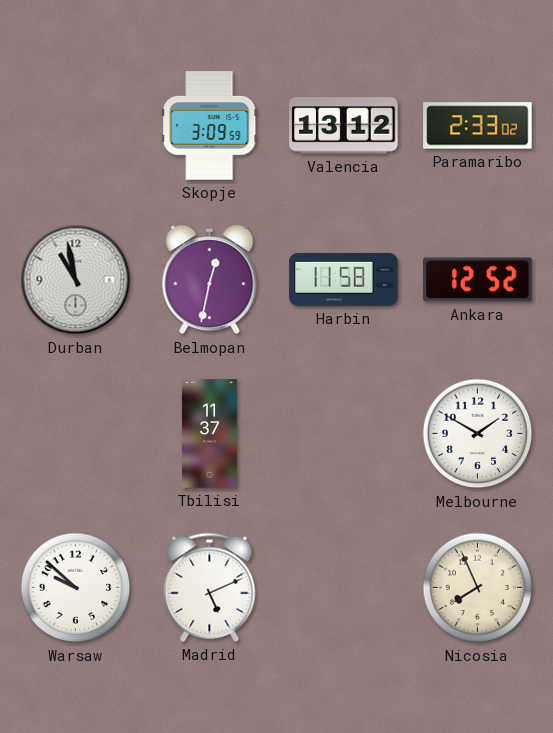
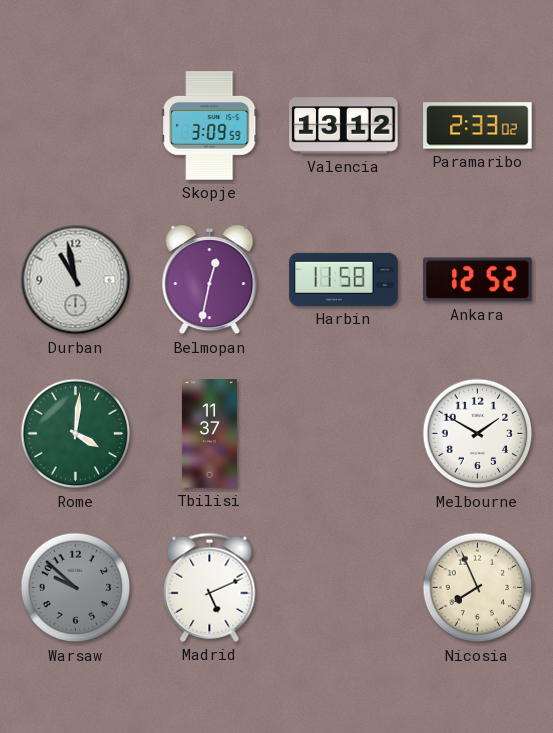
Rome: none -> 4:01
Warsaw dial: white -> grey
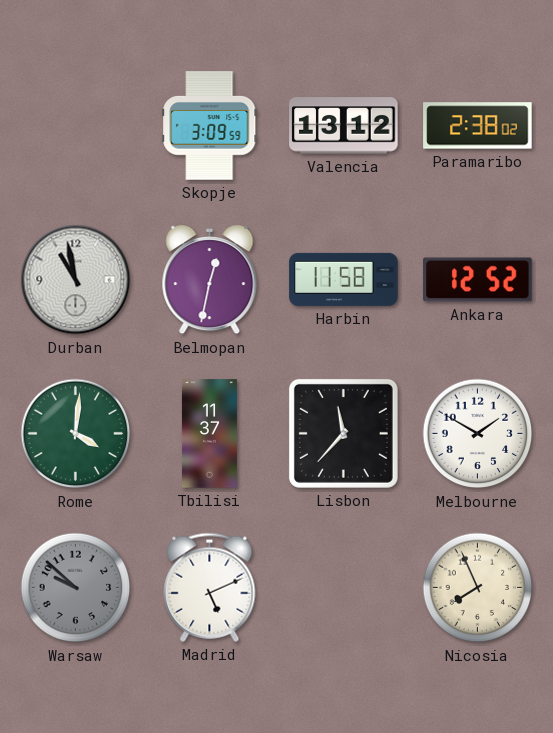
Paramaribo: 2:33 -> 2:38
Lisbon: none -> 11:37
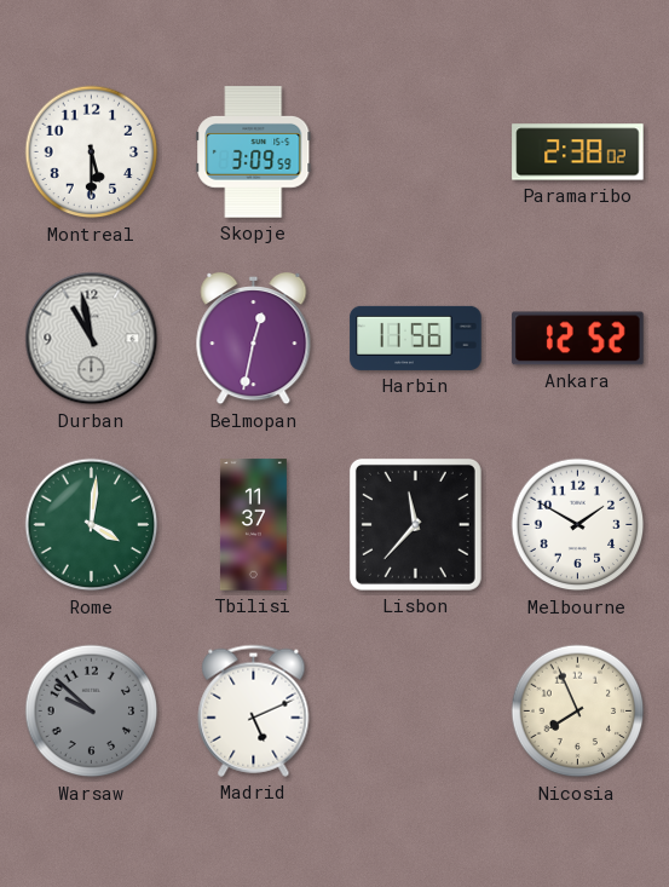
Montreal: none -> 5:30
Valencia: 13:12 -> none
Harbin: 11:58 -> 11:56
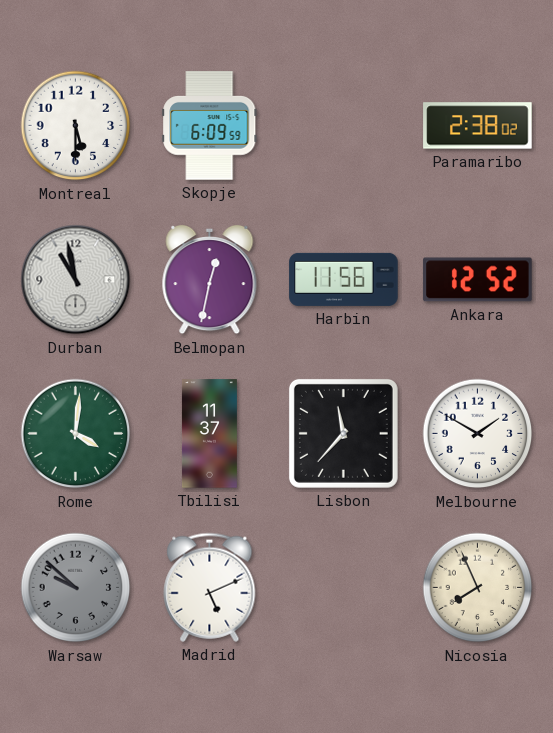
Skopje: 3:09 -> 6:09
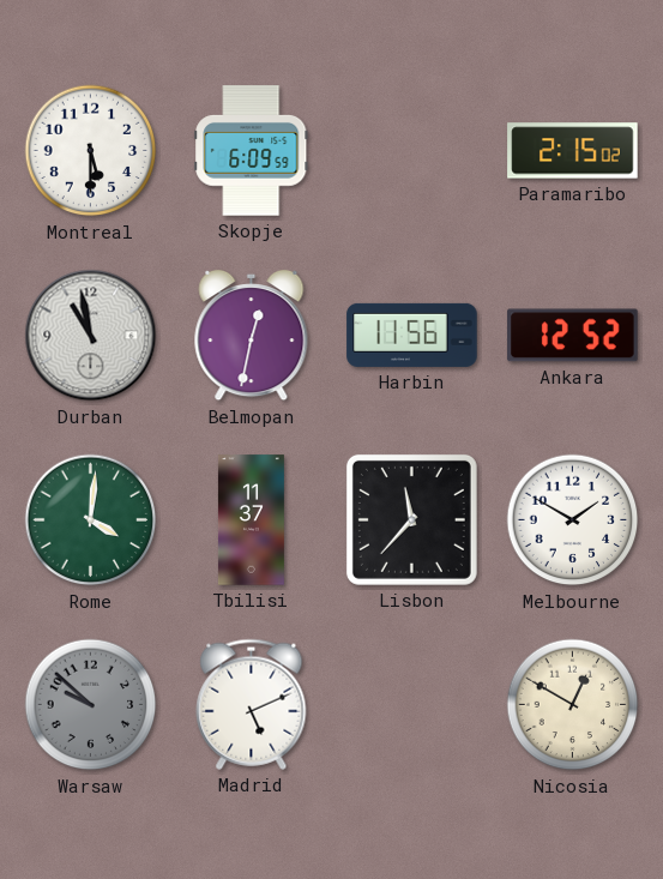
Paramaribo: 2:38 -> 2:15
Nicosia: 7:56 -> 12:50
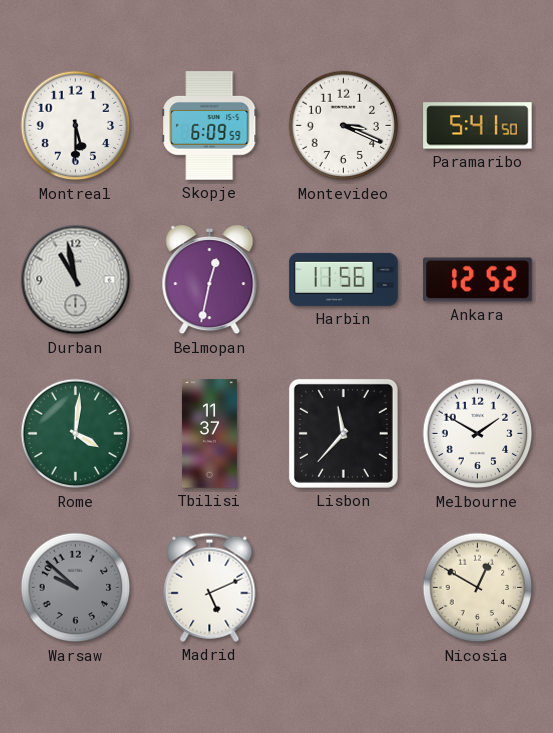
Montevideo: none -> 3:19
Paramaribo: 2:15 -> 5:41
